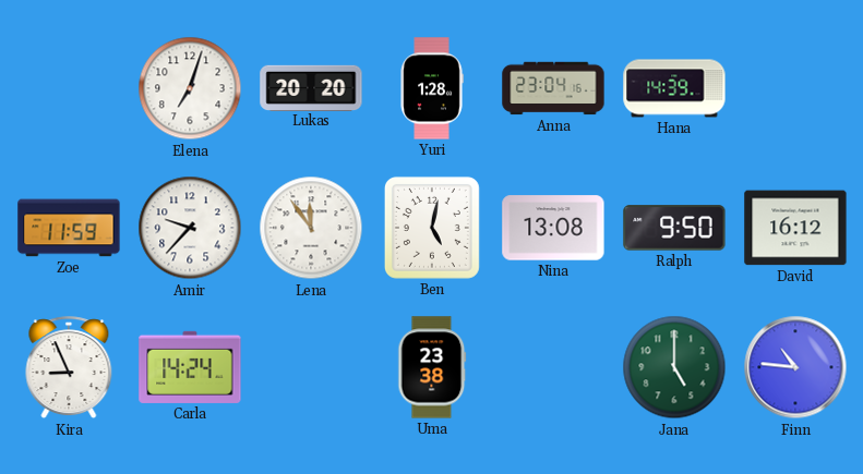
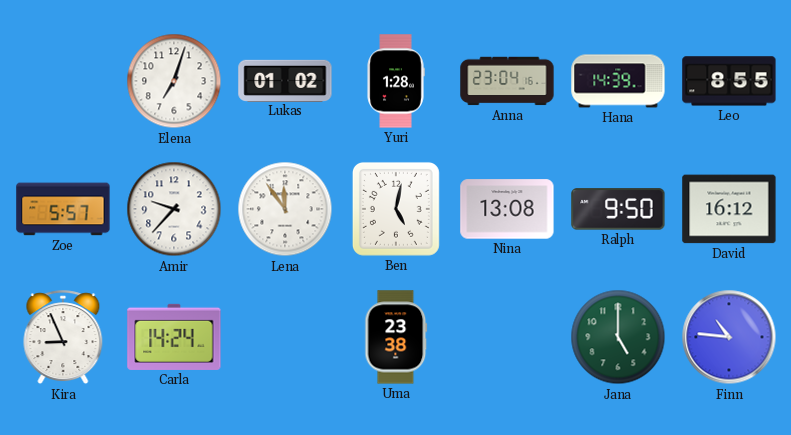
Lukas: 20:20 -> 01:02
Leo: none -> 8:55
Zoe: 11:59 -> 5:57
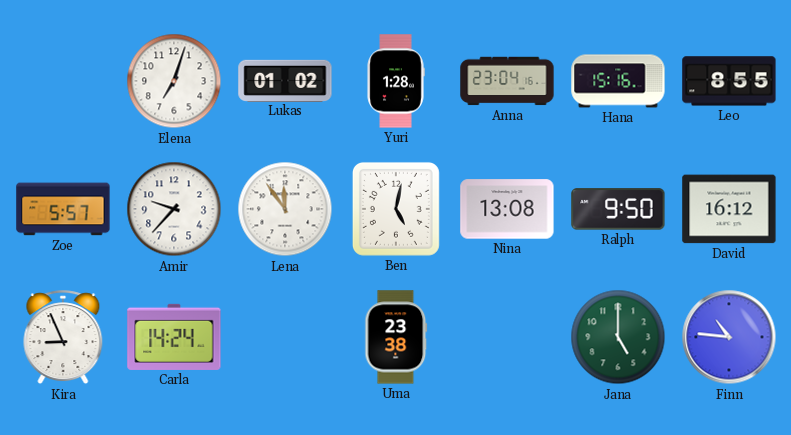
Hana: 14:39 -> 15:16
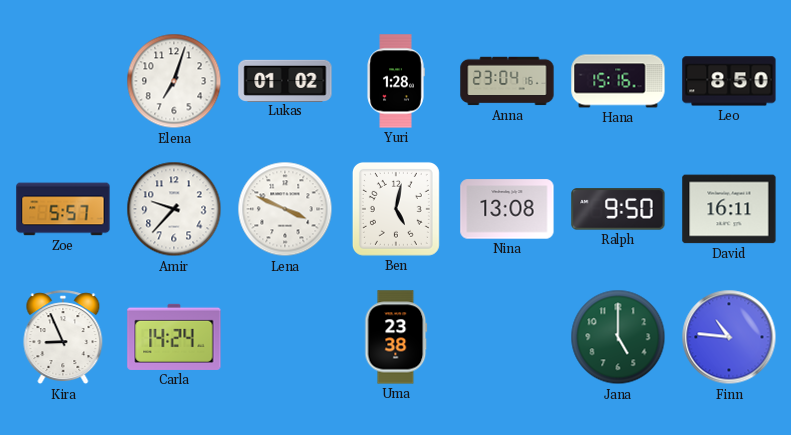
Leo: 8:55 -> 8:50
Lena: 11:54 -> 3:49
David: 16:12 -> 16:11
